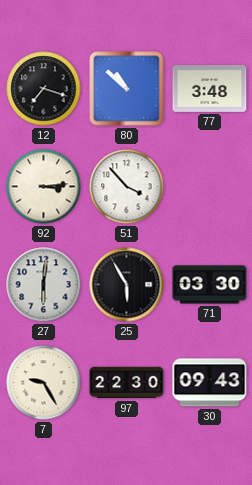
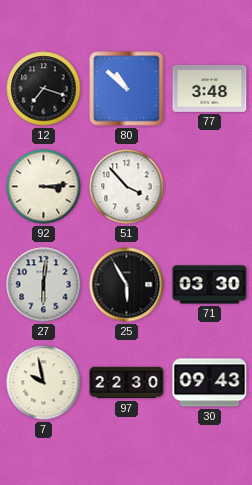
7: 9:25 -> 9:58
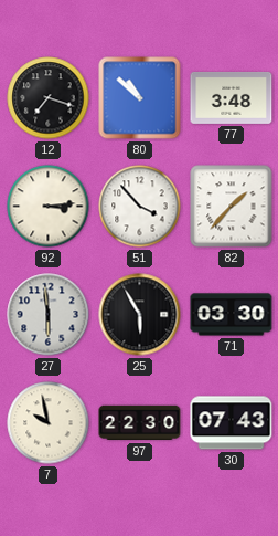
82: none -> 1:37
27: 6:01 -> 5:59
30: 09:43 -> 07:43
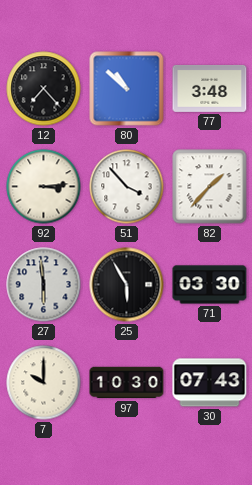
12: 7:18 -> 7:23
7: 9:58 -> 10:00
97: 22:30 -> 10:30
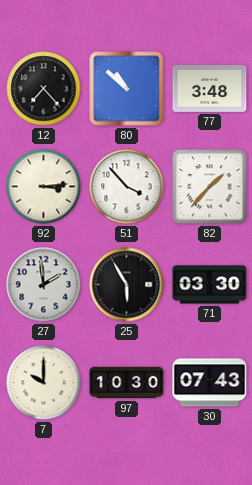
27: 5:59 -> 1:59
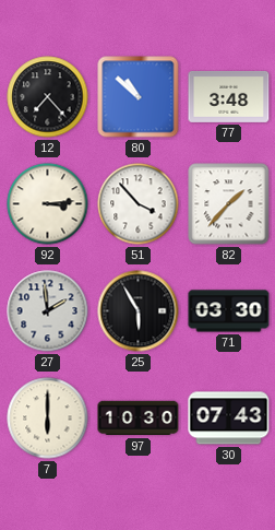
7: 10:00 -> 6:00
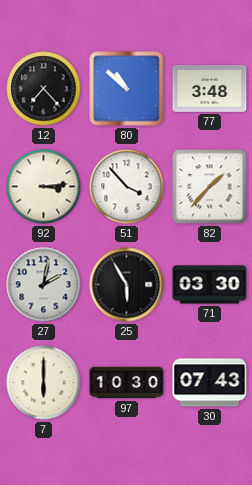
27: 1:59 -> 2:02
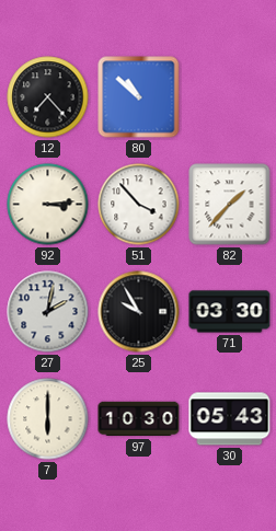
77: 3:48 -> none
25: 5:55 -> 9:55
30: 07:43 -> 05:43
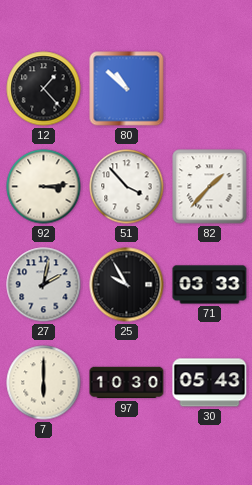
12: 7:23 -> 1:23
71: 03:30 -> 03:33
